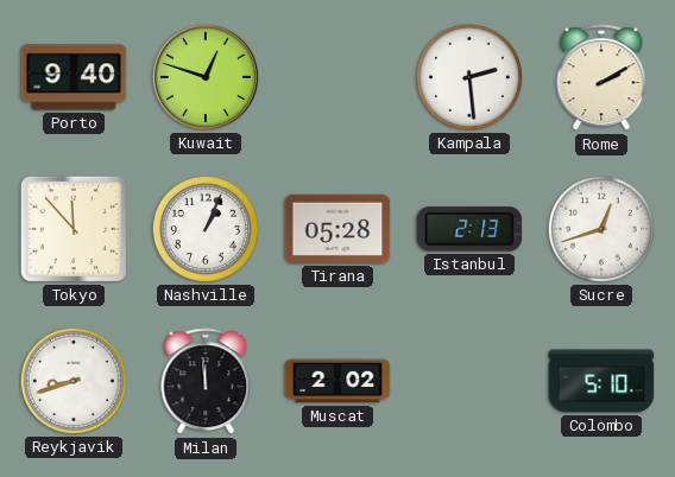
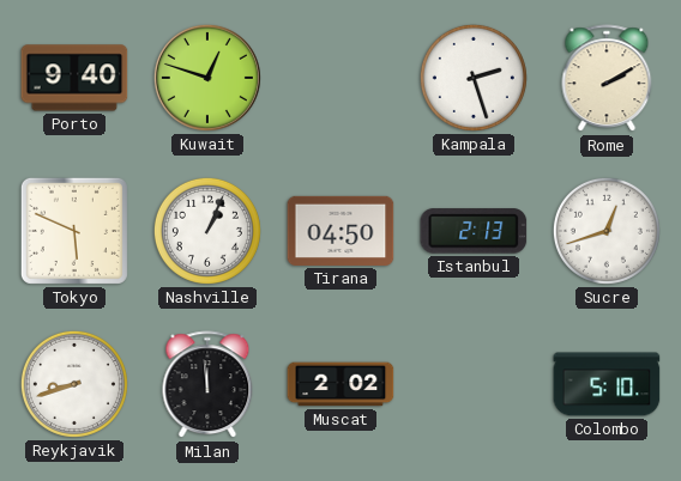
Kampala: 2:29 -> 2:27
Tokyo: 11:53 -> 5:49
Tirana: 05:28 -> 04:50
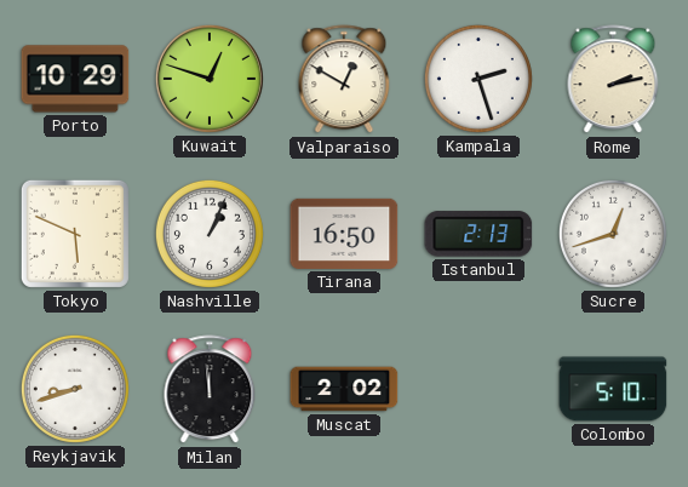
Porto: 9:40 -> 10:29
Valparaiso: none -> 12:50
Rome: 2:10 -> 2:13
Tirana: 04:50 -> 16:50
